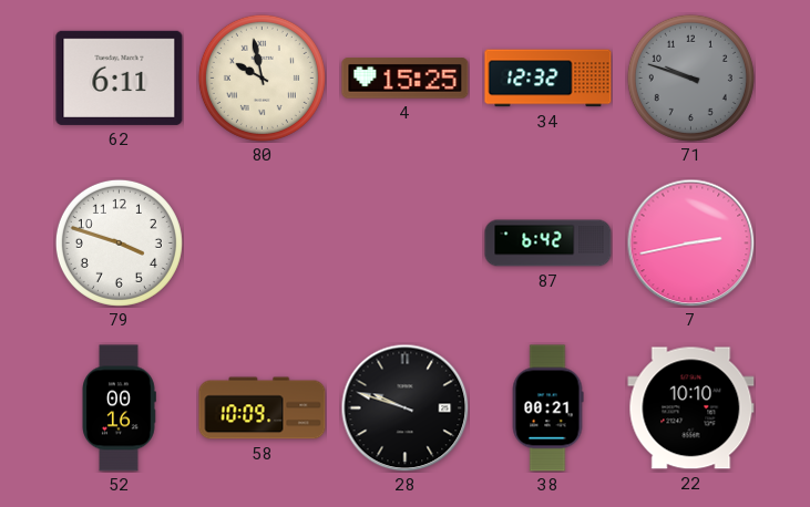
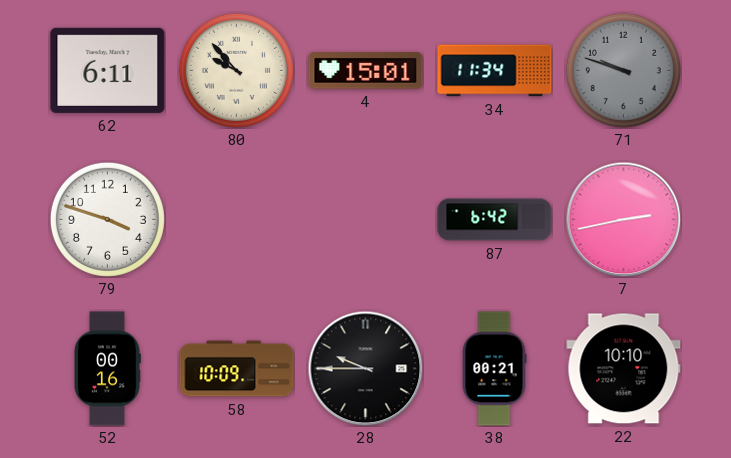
80: 9:58 -> 9:53
4: 15:25 -> 15:01
34: 12:32 -> 11:34
28: 9:48 -> 9:45
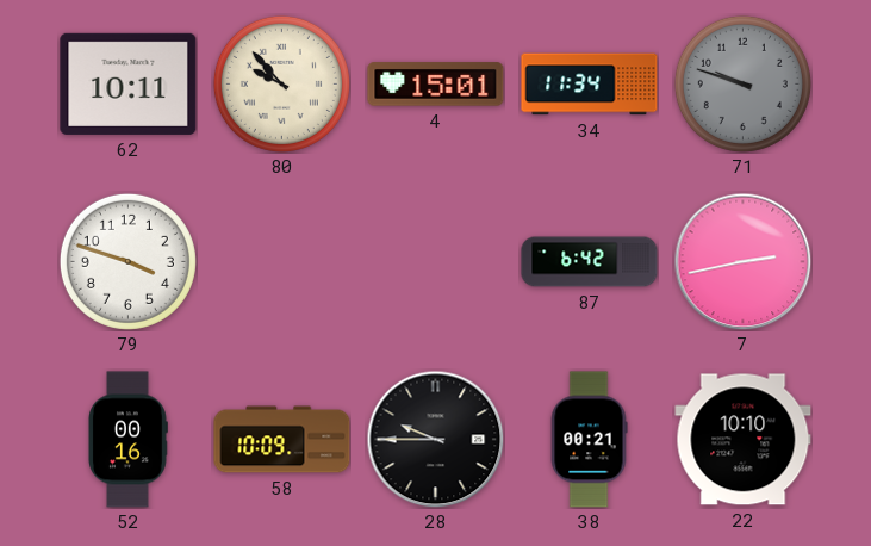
62: 6:11 -> 10:11
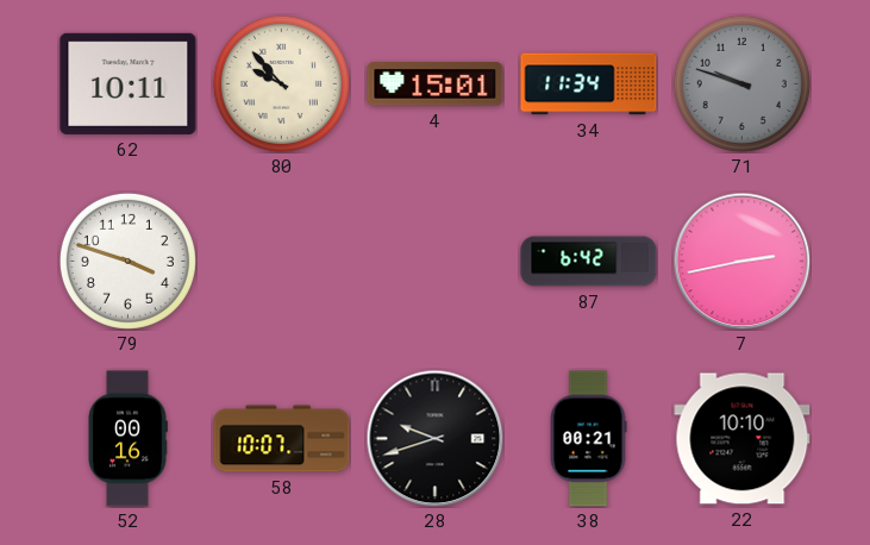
58: 10:09 -> 10:07
28: 9:45 -> 9:42
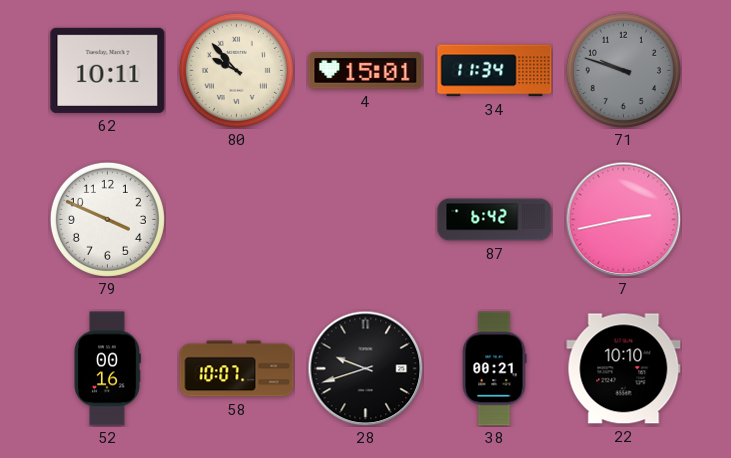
79: 3:48 -> 3:49
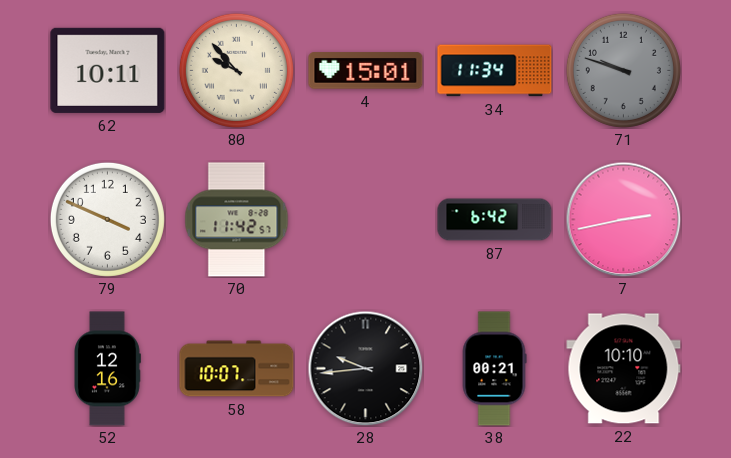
70: none -> 11:42
52: 00:16 -> 12:16
28: 9:42 -> 9:44
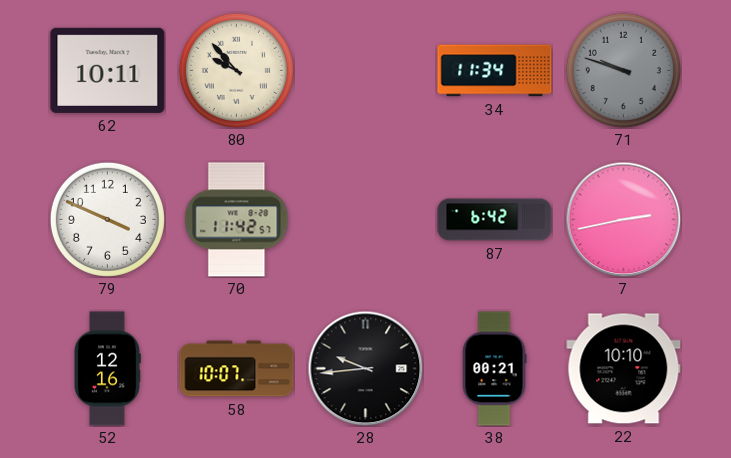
4: 15:01 -> none
